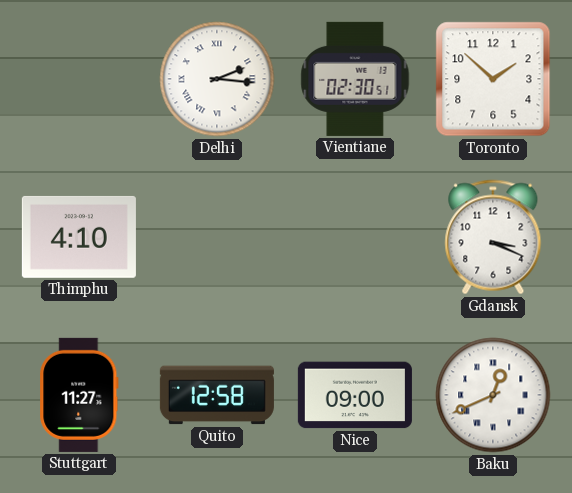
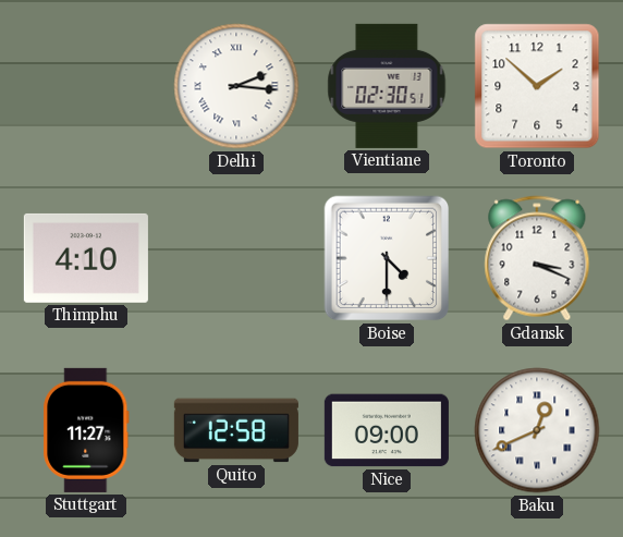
Boise: none -> 4:30
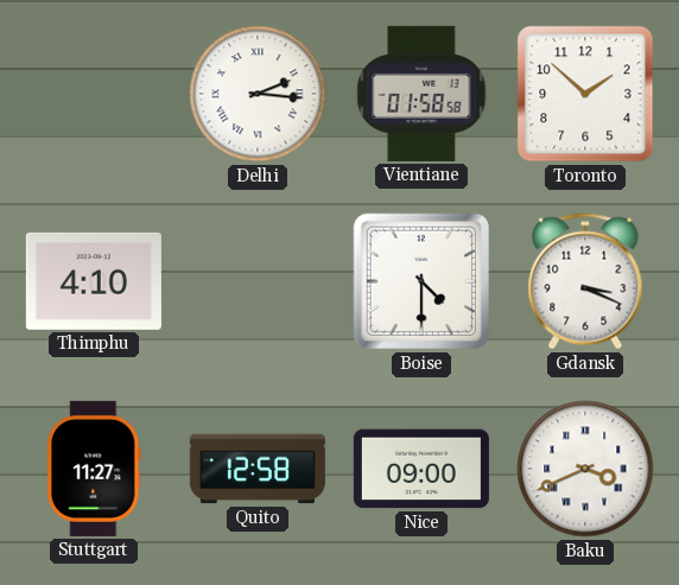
Vientiane: 02:30 -> 01:58
Baku: 12:41 -> 3:41
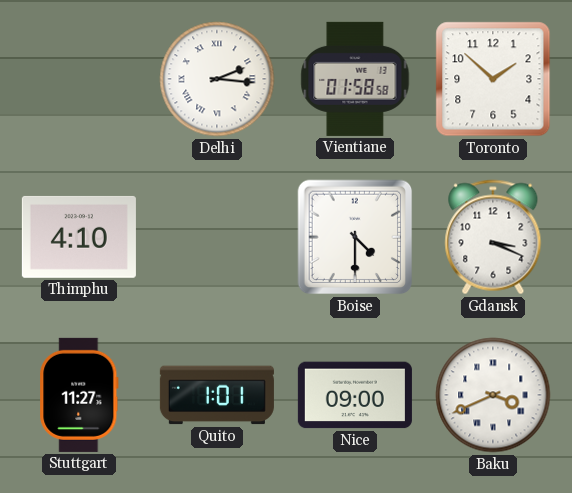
Quito: 12:58 -> 1:01
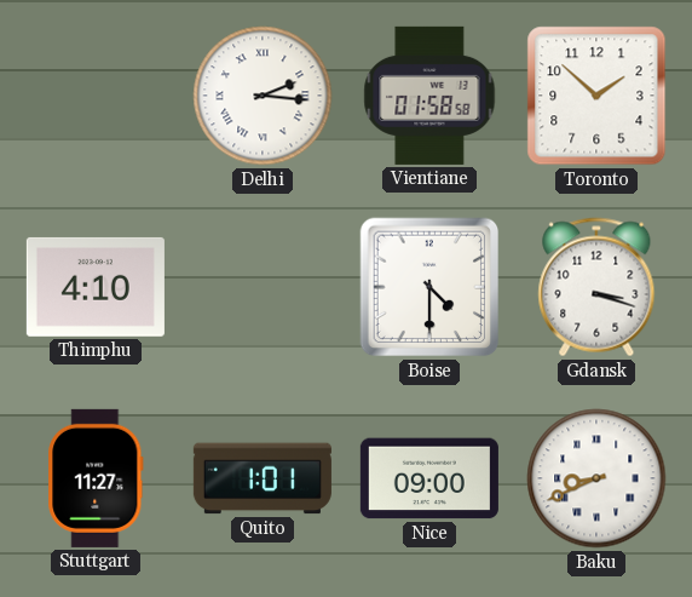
Gdansk: 3:19 -> 3:18
Baku: 3:41 -> 8:41
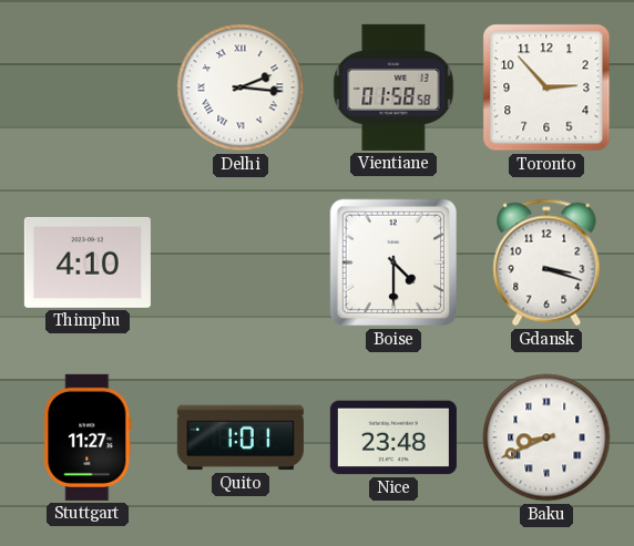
Toronto: 1:52 -> 2:53
Nice: 09:00 -> 23:48
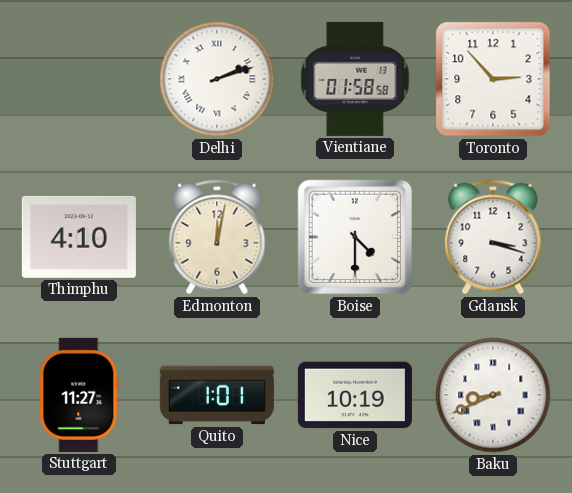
Delhi: 2:16 -> 2:12
Edmonton: none -> 12:02
Nice: 23:48 -> 10:19
